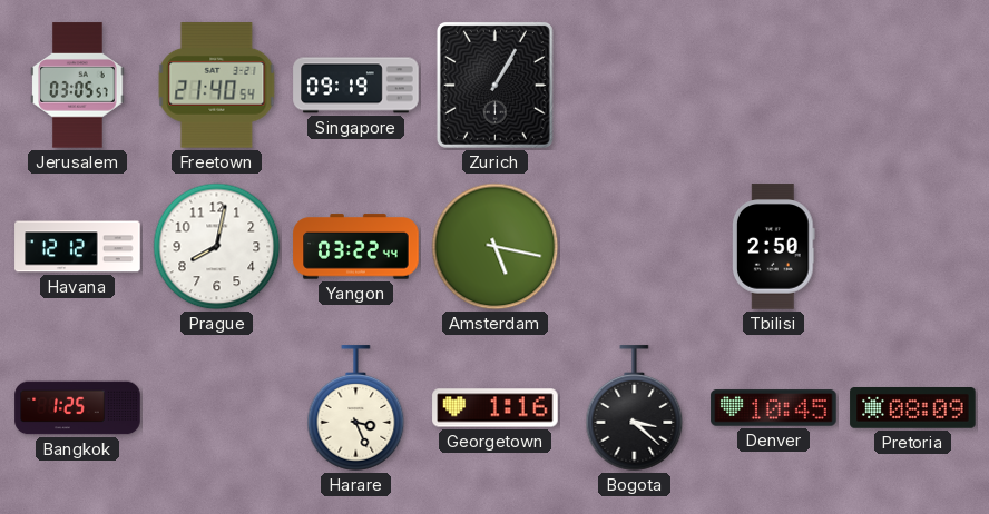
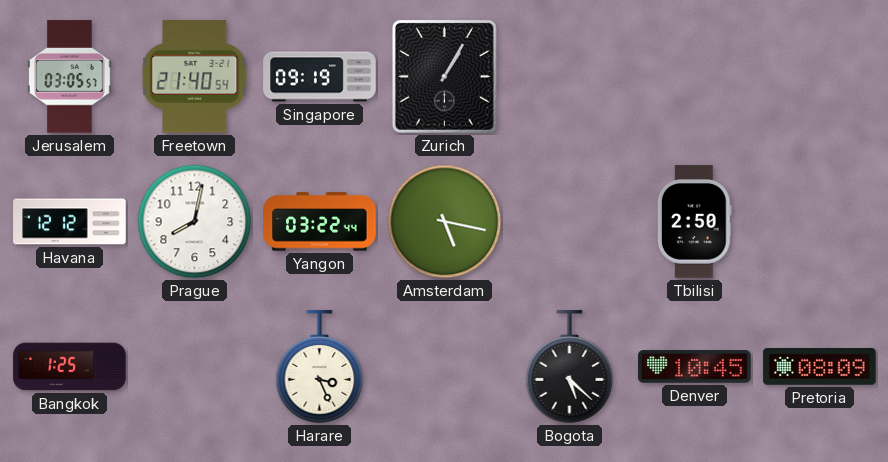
Georgetown: 1:16 -> none
Bogota: 3:22 -> 5:22
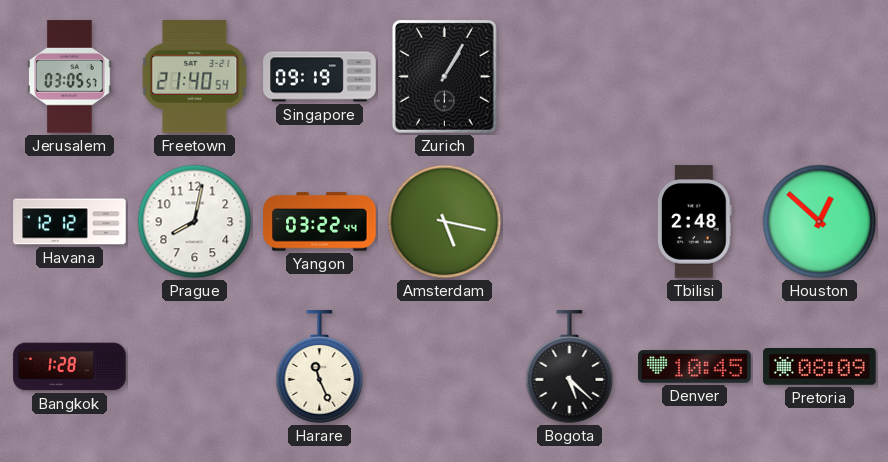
Tbilisi: 2:50 -> 2:48
Houston: none -> 12:52
Bangkok: 1:25 -> 1:28
Harare: 3:26 -> 11:26
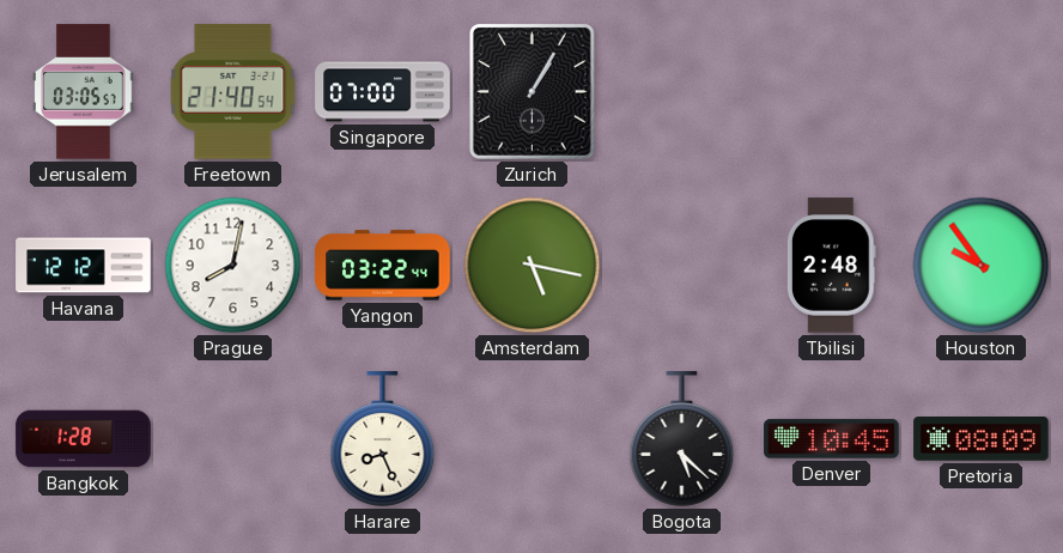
Singapore: 09:19 -> 07:00
Houston: 12:52 -> 9:54
Harare: 11:26 -> 8:26
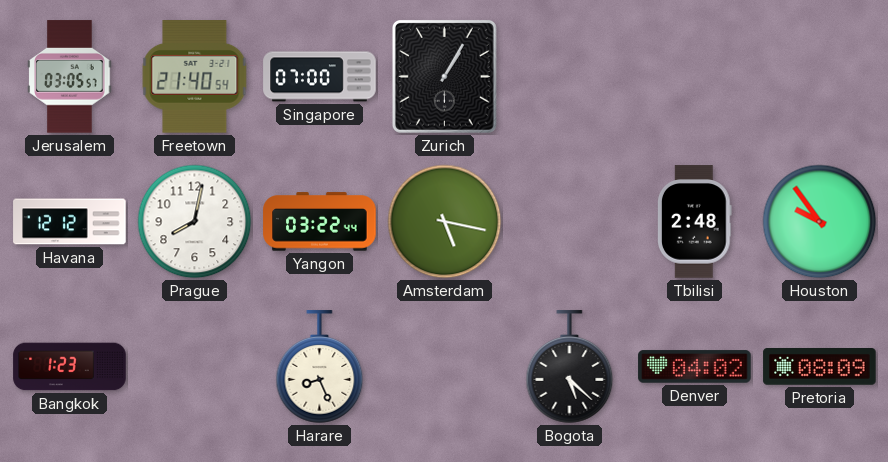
Bangkok: 1:28 -> 1:23
Denver: 10:45 -> 04:02
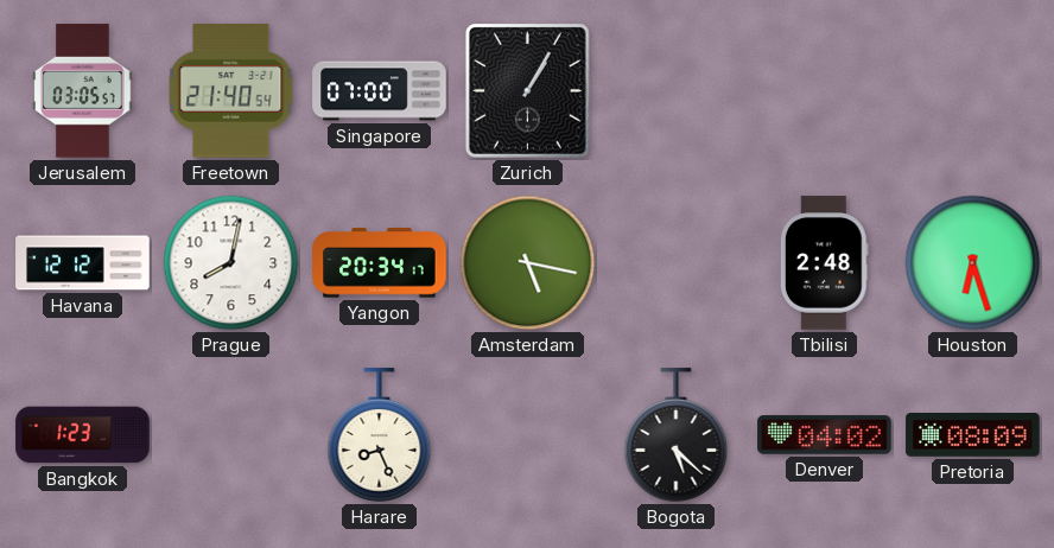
Yangon: 03:22 -> 20:34
Houston: 9:54 -> 6:27
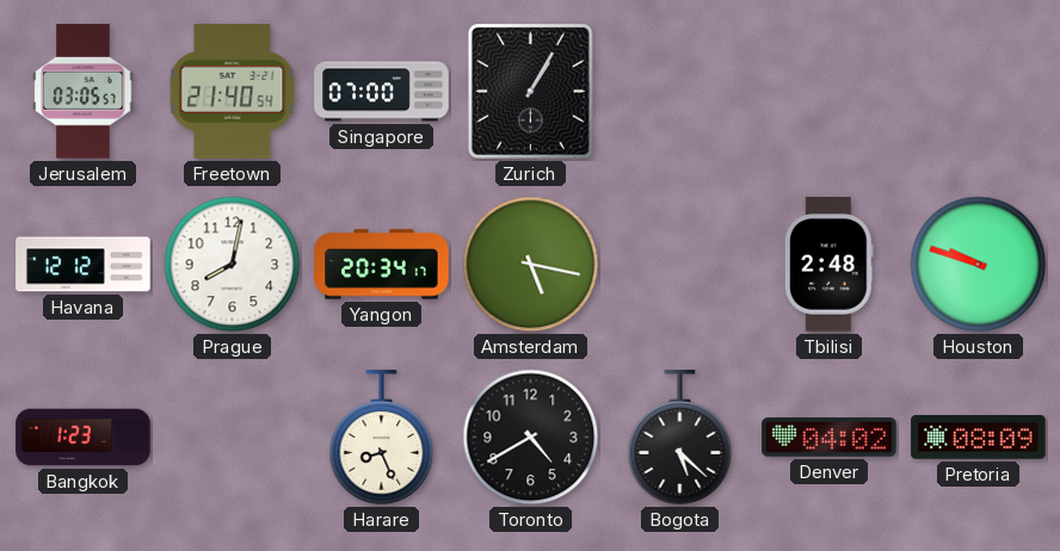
Houston: 6:27 -> 9:48
Toronto: none -> 4:40
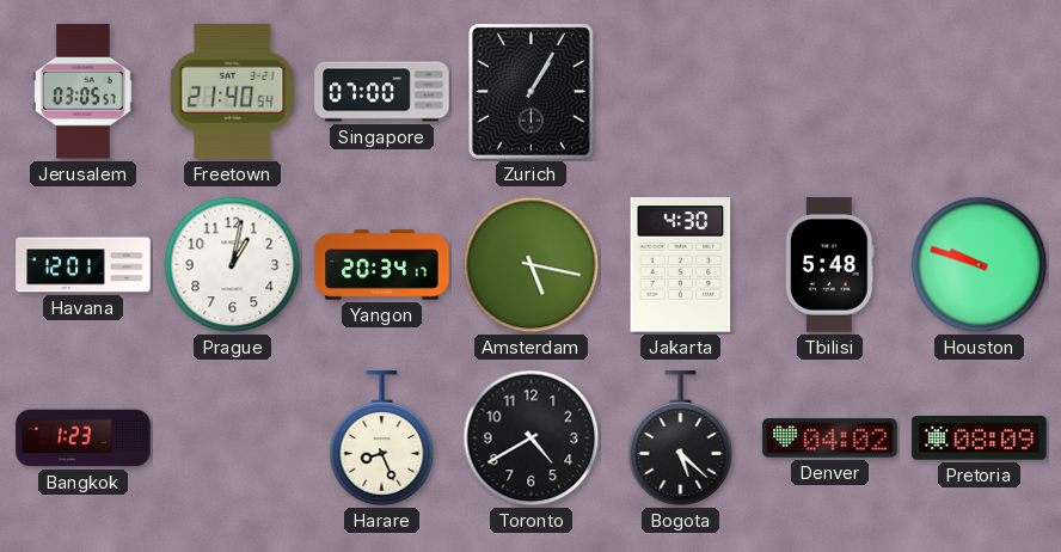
Havana: 12:12 -> 12:01
Prague: 8:02 -> 1:02
Jakarta: none -> 4:30
Tbilisi: 2:48 -> 5:48
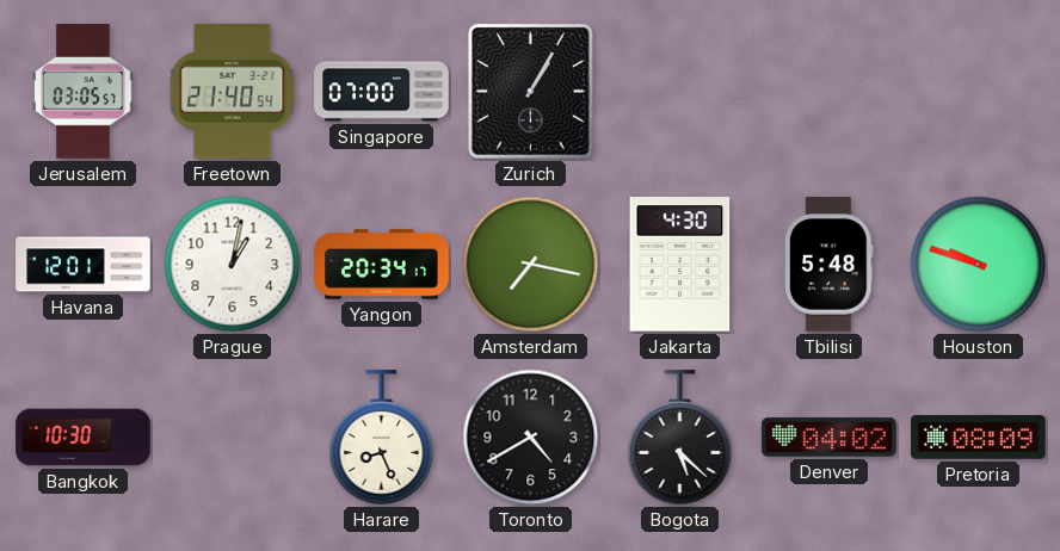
Amsterdam: 5:17 -> 7:17
Bangkok: 1:23 -> 10:30
